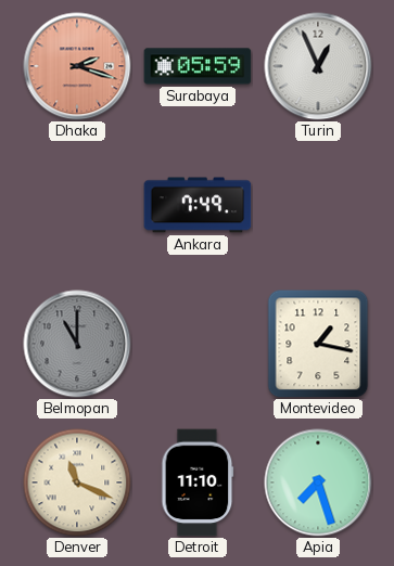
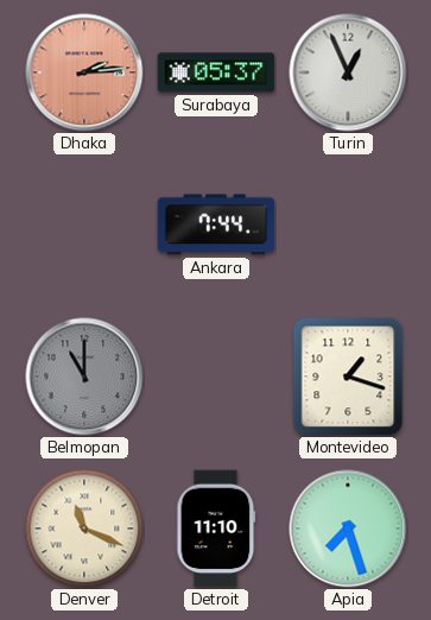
Dhaka: 2:18 -> 2:14
Surabaya: 05:59 -> 05:37
Ankara: 7:49 -> 7:44
Montevideo: 1:17 -> 1:18
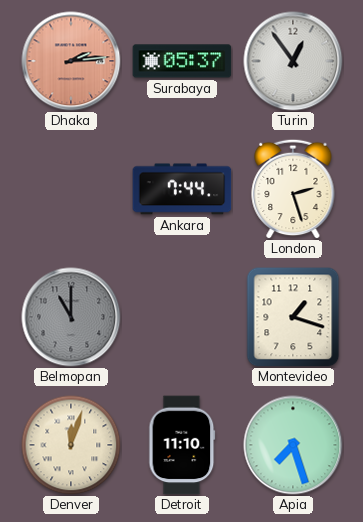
Turin: 12:56 -> 12:54
London: none -> 2:27
Denver: 11:19 -> 12:03
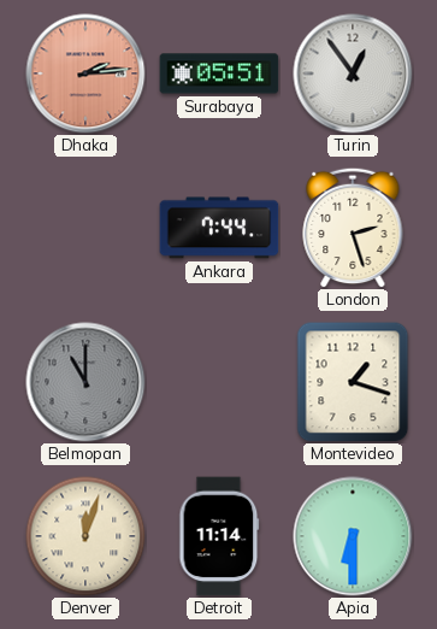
Surabaya: 05:37 -> 05:51
Detroit: 11:10 -> 11:14
Apia: 7:27 -> 6:30
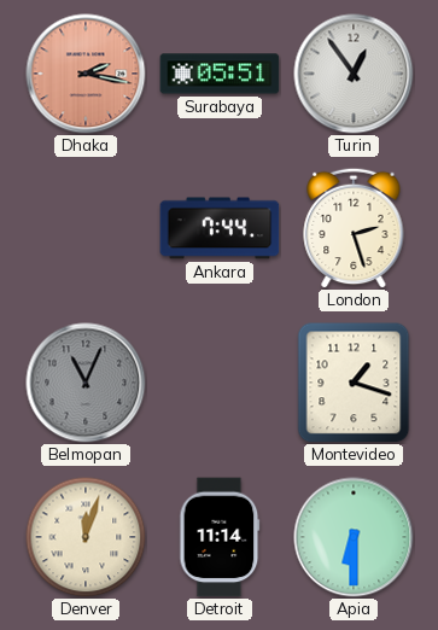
Dhaka: 2:14 -> 2:17
Belmopan: 11:00 -> 11:04
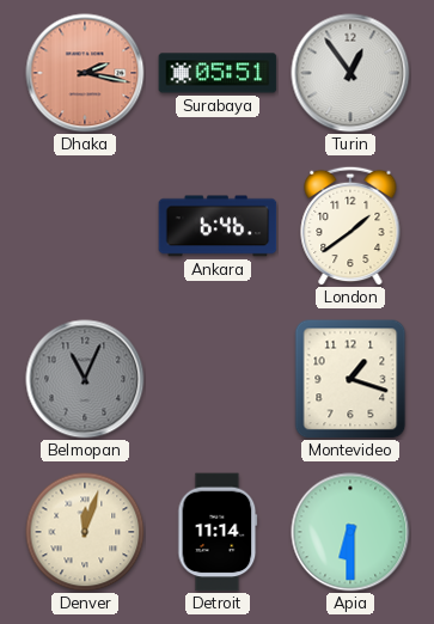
Ankara: 7:44 -> 6:46
London: 2:27 -> 1:39
